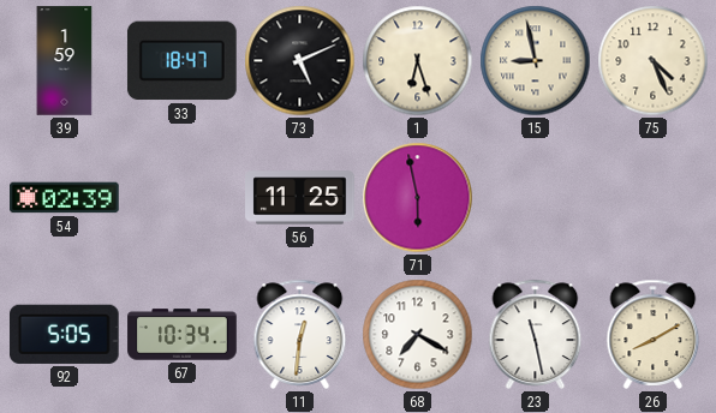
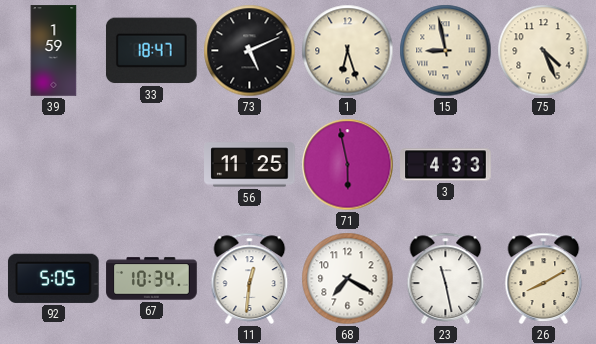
54: 02:39 -> none
3: none -> 4:33
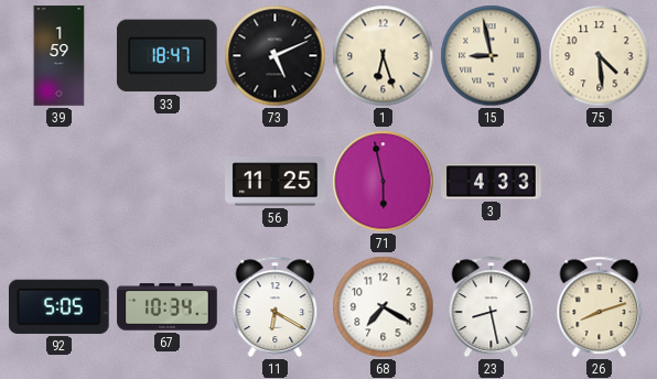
75: 4:26 -> 4:29
11: 12:31 -> 6:20
23: 11:28 -> 8:28
26: 8:10 -> 8:12
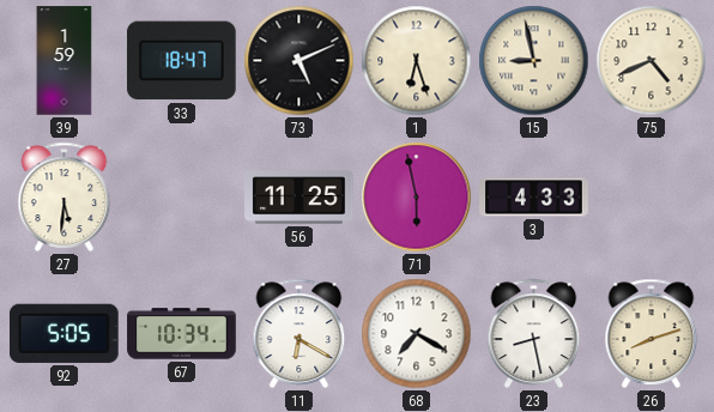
75: 4:29 -> 4:41
27: none -> 5:31
